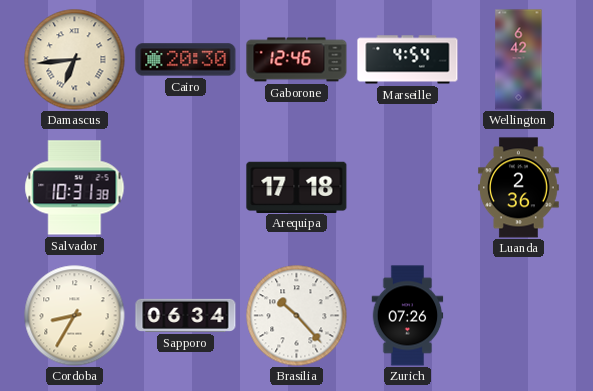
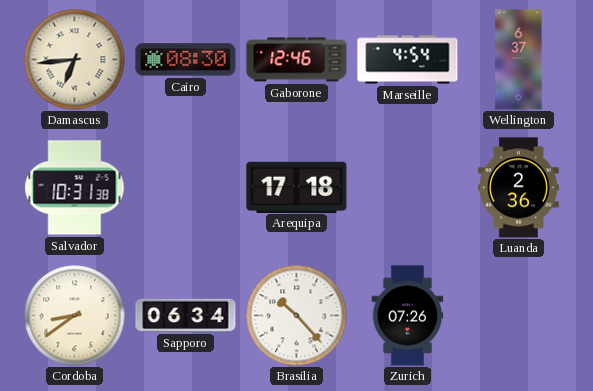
Cairo: 20:30 -> 08:30
Wellington: 6:42 -> 6:37
Cordoba: 8:35 -> 8:39
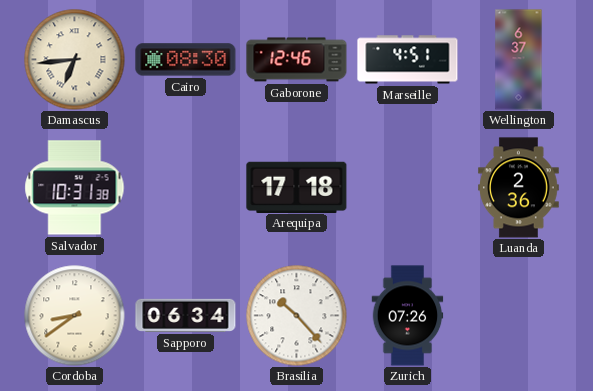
Marseille: 4:54 -> 4:51
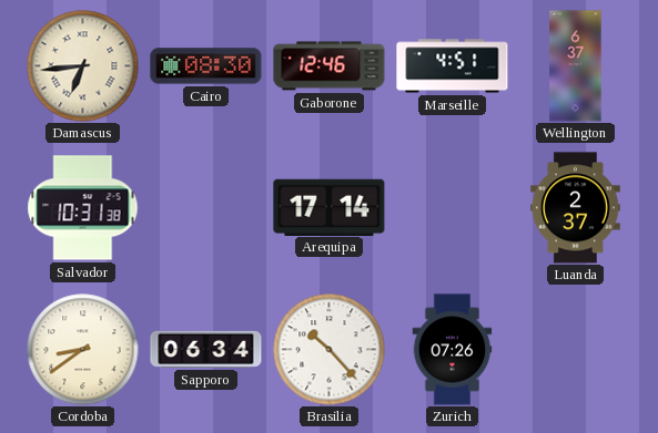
Arequipa: 17:18 -> 17:14
Luanda: 2:36 -> 2:37
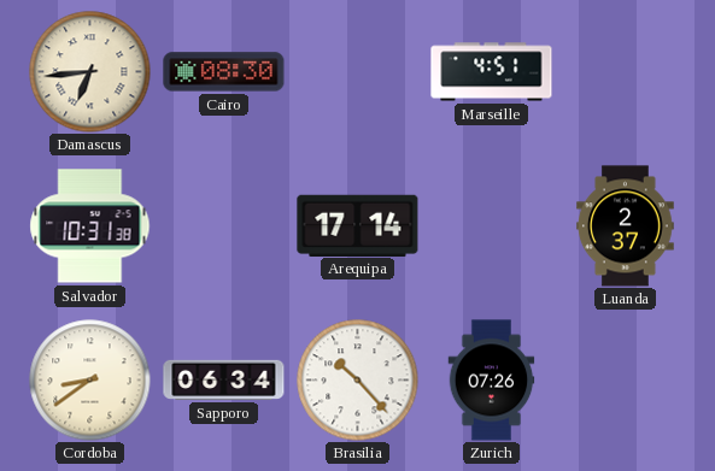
Gaborone: 12:46 -> none
Wellington: 6:37 -> none
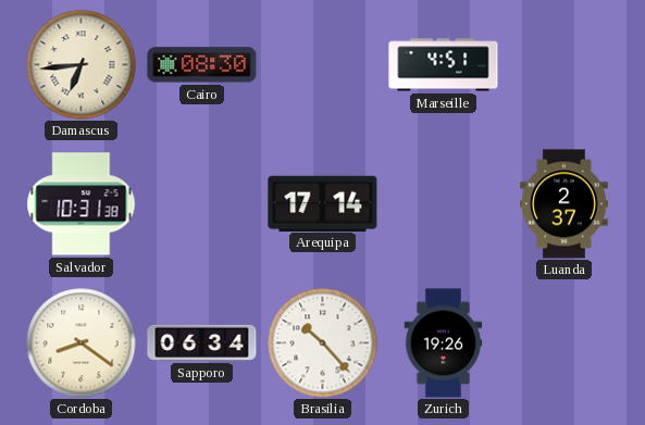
Cordoba: 8:39 -> 8:21
Zurich: 07:26 -> 19:26
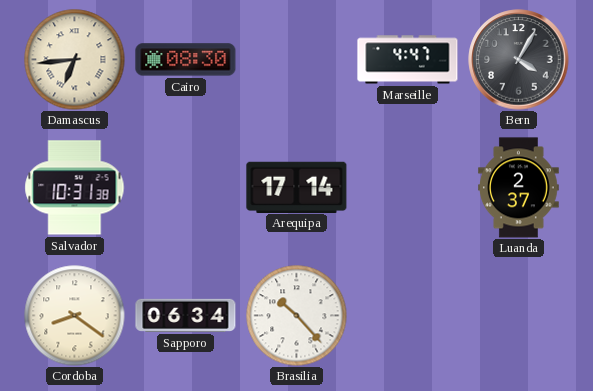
Marseille: 4:51 -> 4:47
Bern: none -> 4:05
Zurich: 19:26 -> none
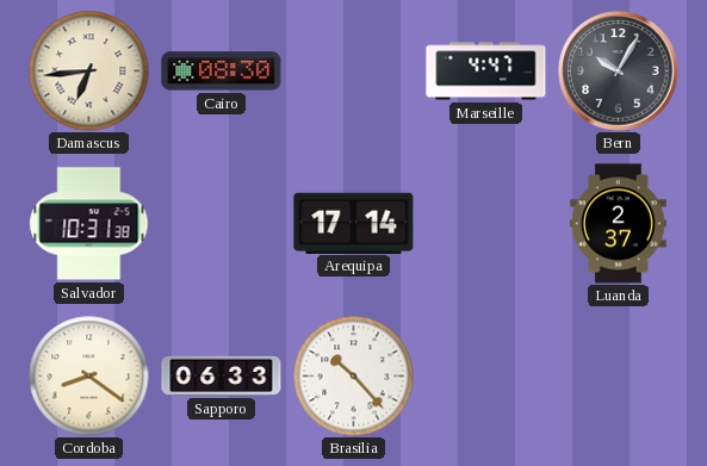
Bern: 4:05 -> 10:05
Sapporo: 06:34 -> 06:33
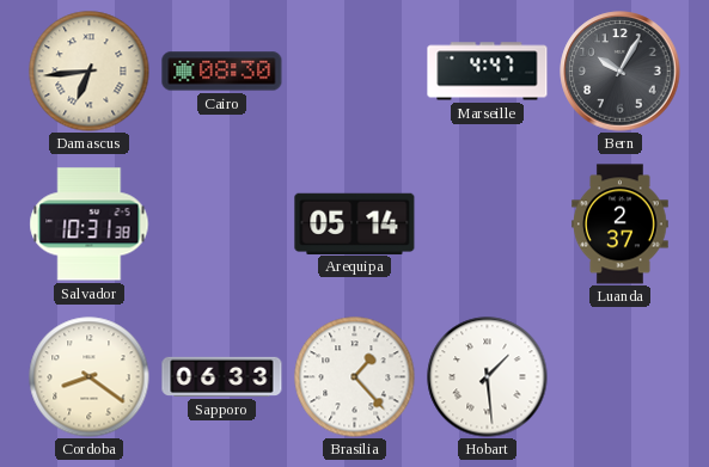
Arequipa: 17:14 -> 05:14
Brasilia: 10:23 -> 1:23
Hobart: none -> 1:29
